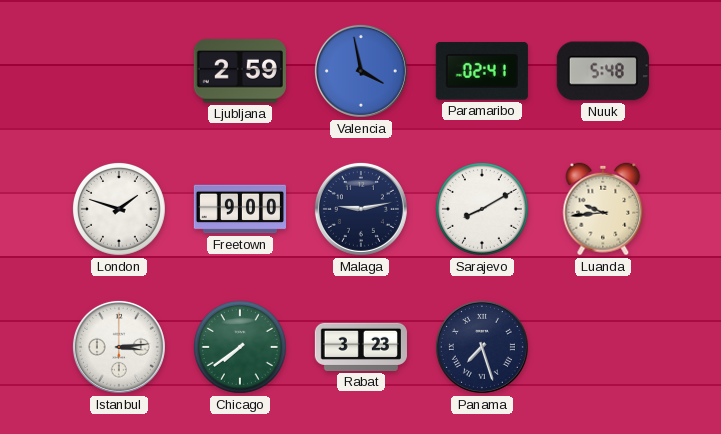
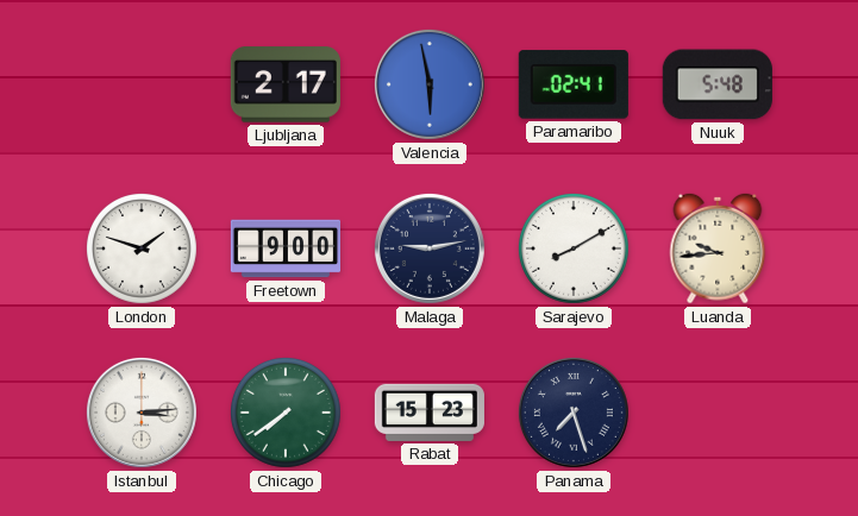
Ljubljana: 2:59 -> 2:17
Valencia: 3:58 -> 5:58
Rabat: 3:23 -> 15:23
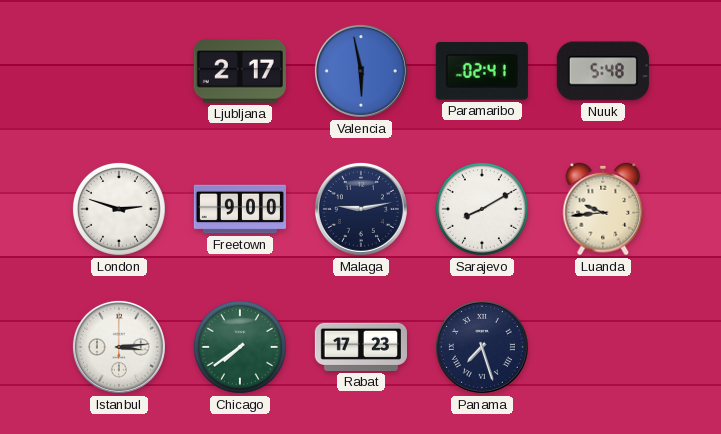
London: 1:48 -> 2:48
Rabat: 15:23 -> 17:23
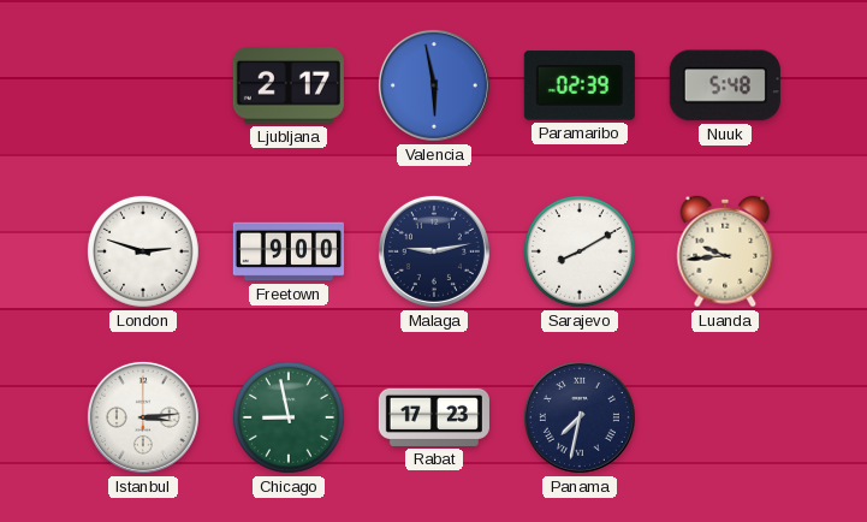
Paramaribo: 02:41 -> 02:39
Chicago: 7:39 -> 8:58
Panama: 7:27 -> 7:32
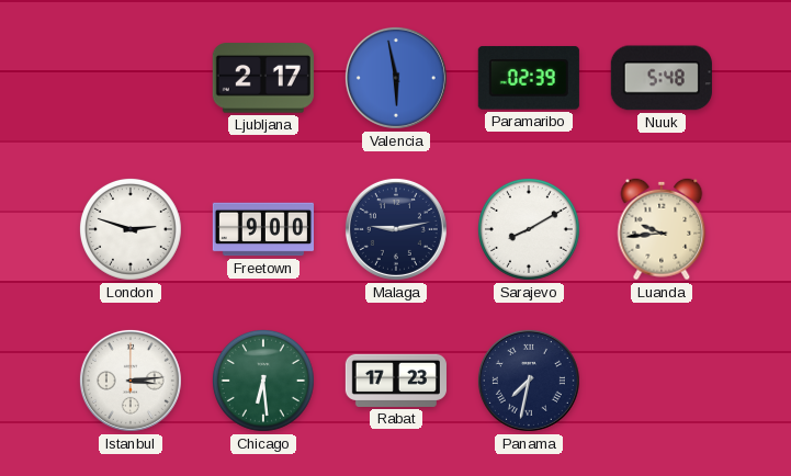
Chicago: 8:58 -> 6:29
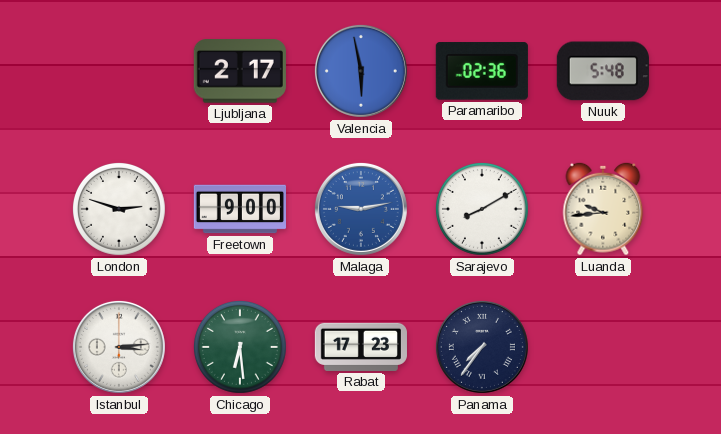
Paramaribo: 02:39 -> 02:36
Malaga dial: navy -> blue
Panama: 7:32 -> 7:36
